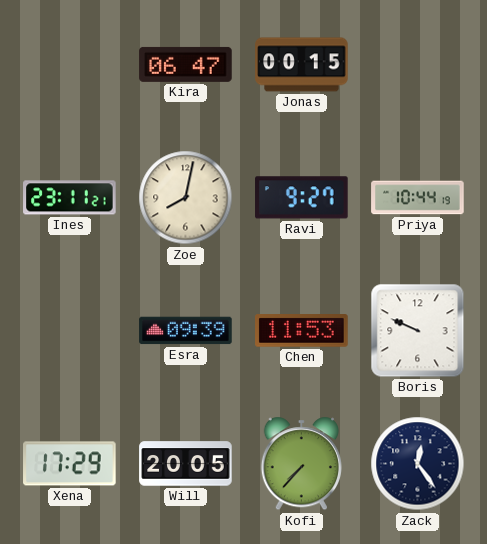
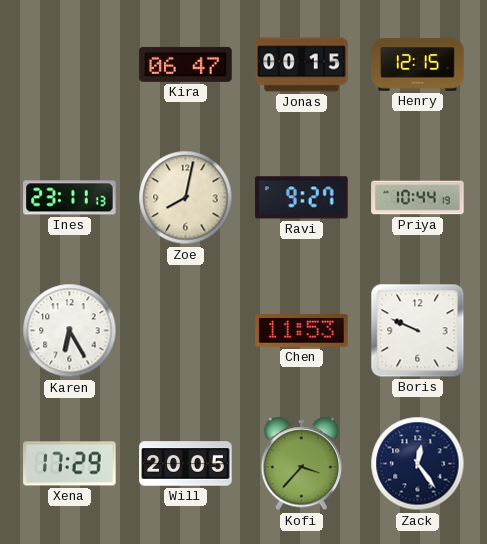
Henry: none -> 12:15
Ines: 23:11:21 -> 23:11:13
Karen: none -> 6:25
Esra: 09:39 -> none
Kofi: 7:37 -> 3:37
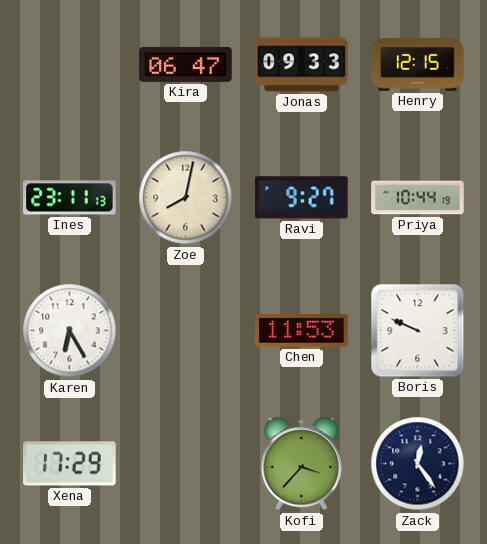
Jonas: 00:15 -> 09:33
Will: 20:05 -> none
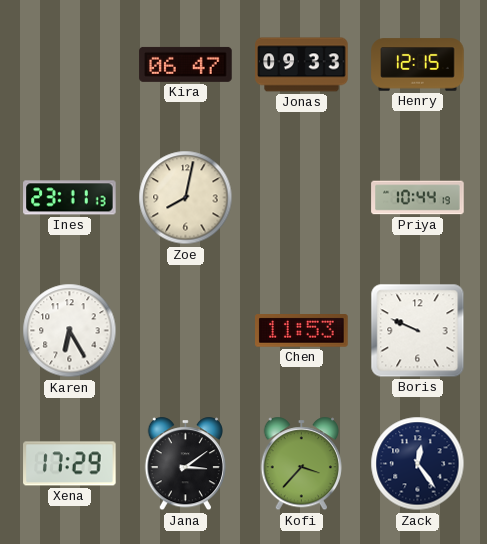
Ravi: 9:27 -> none
Jana: none -> 3:09
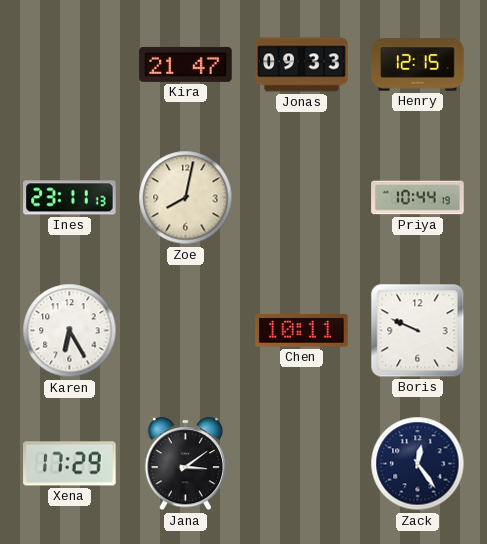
Kira: 06:47 -> 21:47
Chen: 11:53 -> 10:11
Kofi: 3:37 -> none
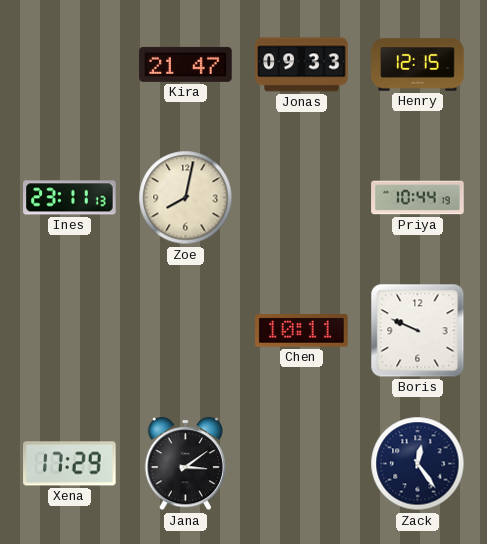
Karen: 6:25 -> none
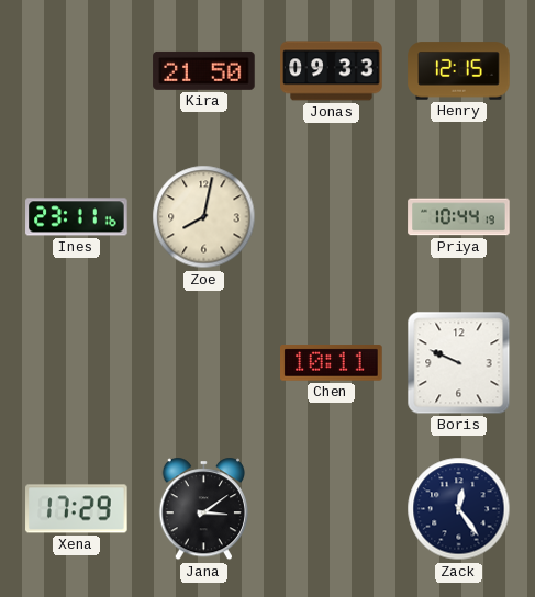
Kira: 21:47 -> 21:50
Ines: 23:11:13 -> 23:11:16
